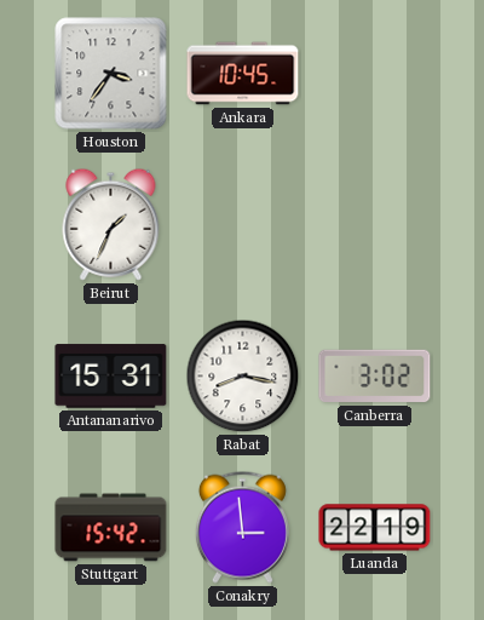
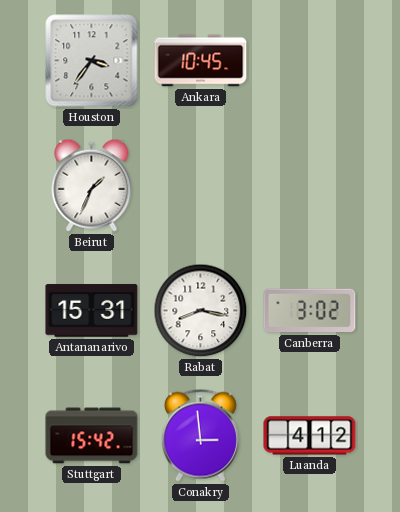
Luanda: 22:19 -> 4:12
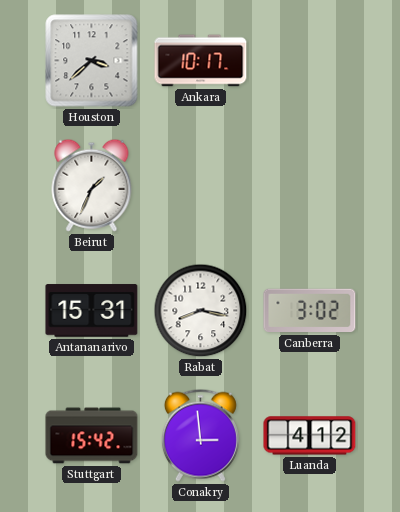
Houston: 3:36 -> 3:38
Ankara: 10:45 -> 10:17
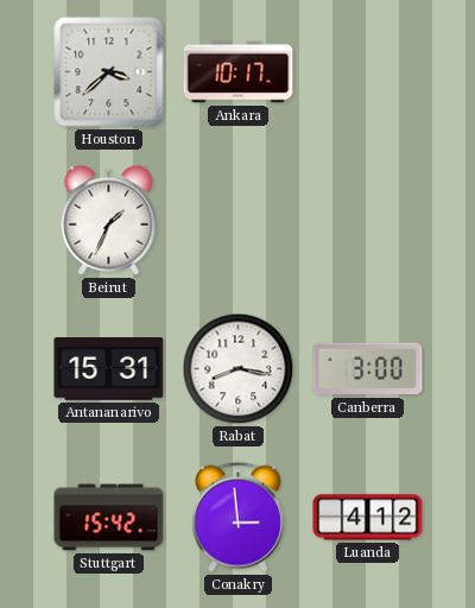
Canberra: 3:02 -> 3:00
